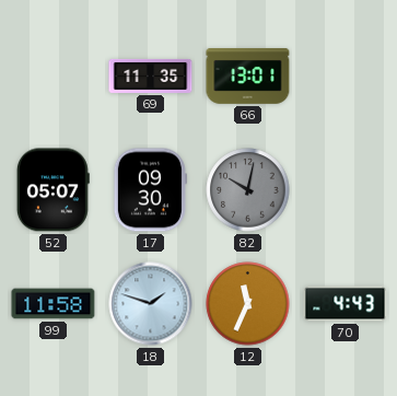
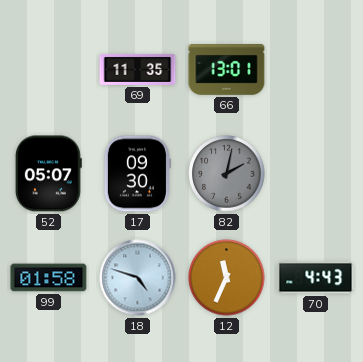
82: 10:02 -> 2:02
99: 11:58 -> 01:58
18: 1:48 -> 4:48
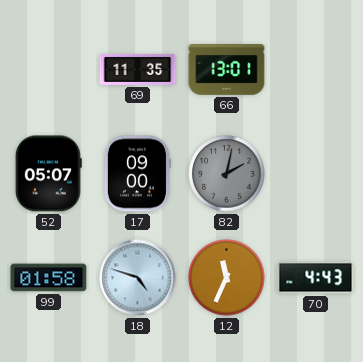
17: 09:30 -> 09:00
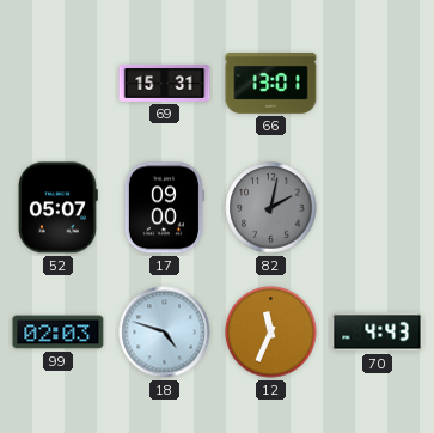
69: 11:35 -> 15:31
99: 01:58 -> 02:03
